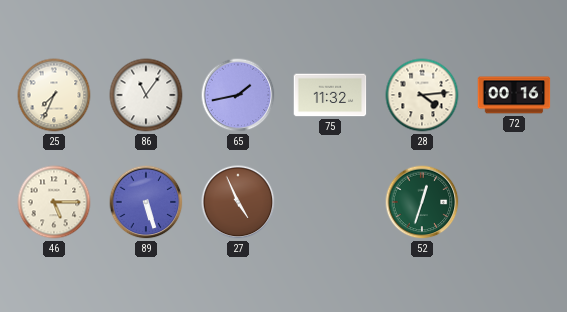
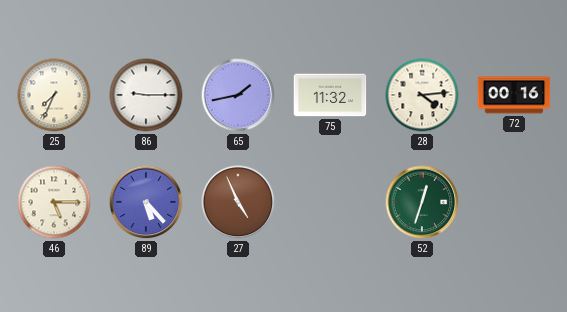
86: 11:06 -> 9:15
89: 5:27 -> 5:23
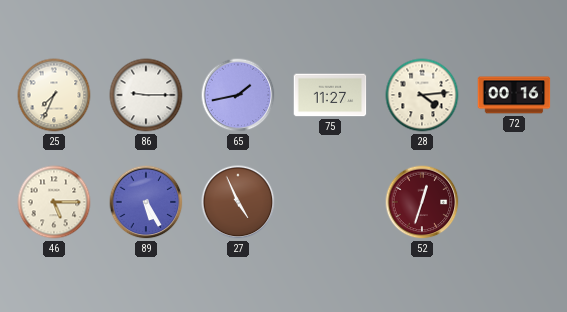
75: 11:32 -> 11:27
89: 5:23 -> 5:25
52 dial: green -> burgundy
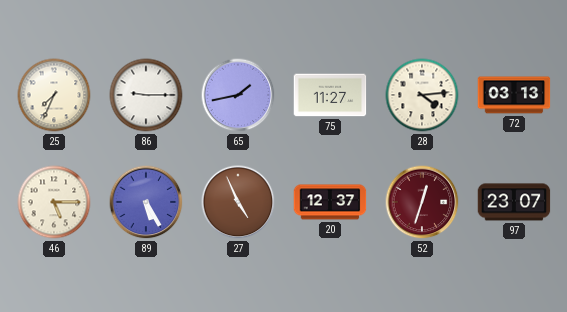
72: 00:16 -> 03:13
20: none -> 12:37
97: none -> 23:07
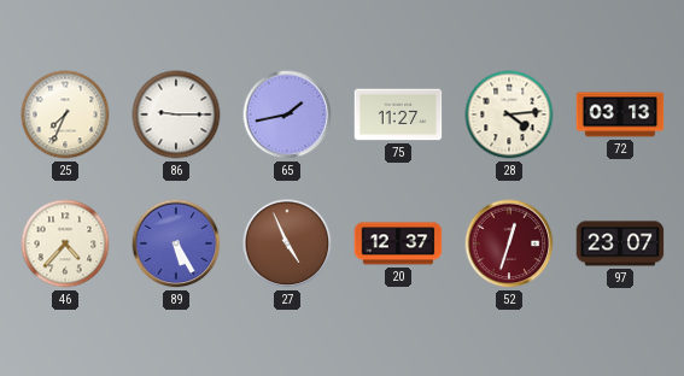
46: 5:15 -> 4:37
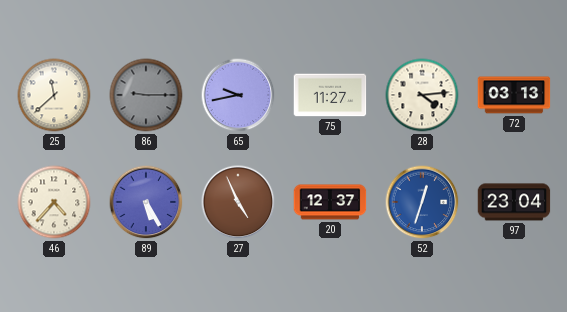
25: 7:34 -> 11:38
86 dial: white -> grey
65: 1:43 -> 9:43
52 dial: burgundy -> blue
97: 23:07 -> 23:04
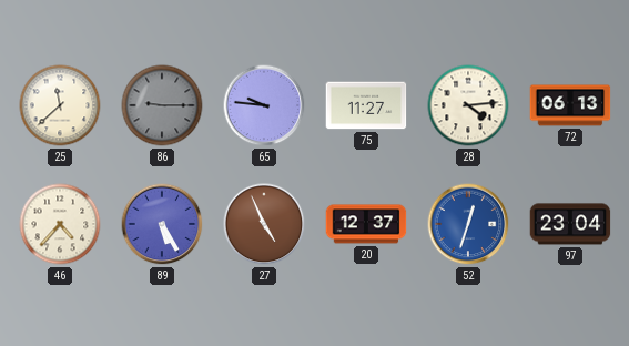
65: 9:43 -> 9:46
72: 03:13 -> 06:13
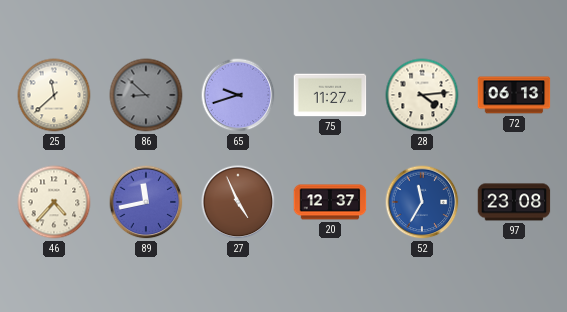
86: 9:15 -> 8:52
65: 9:46 -> 9:42
89: 5:25 -> 11:43
52: 12:33 -> 11:35
97: 23:04 -> 23:08
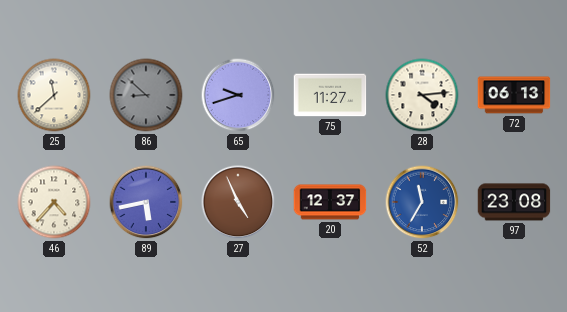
89: 11:43 -> 5:43
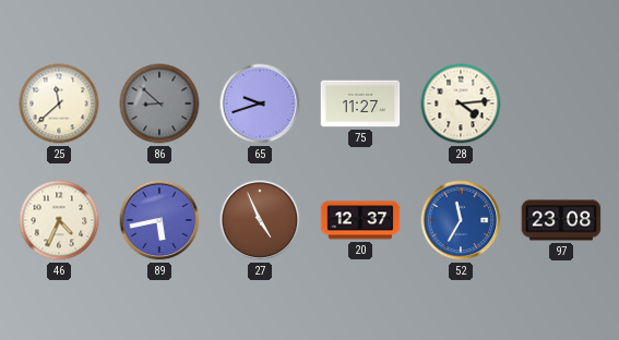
72: 06:13 -> none
46: 4:37 -> 4:34
